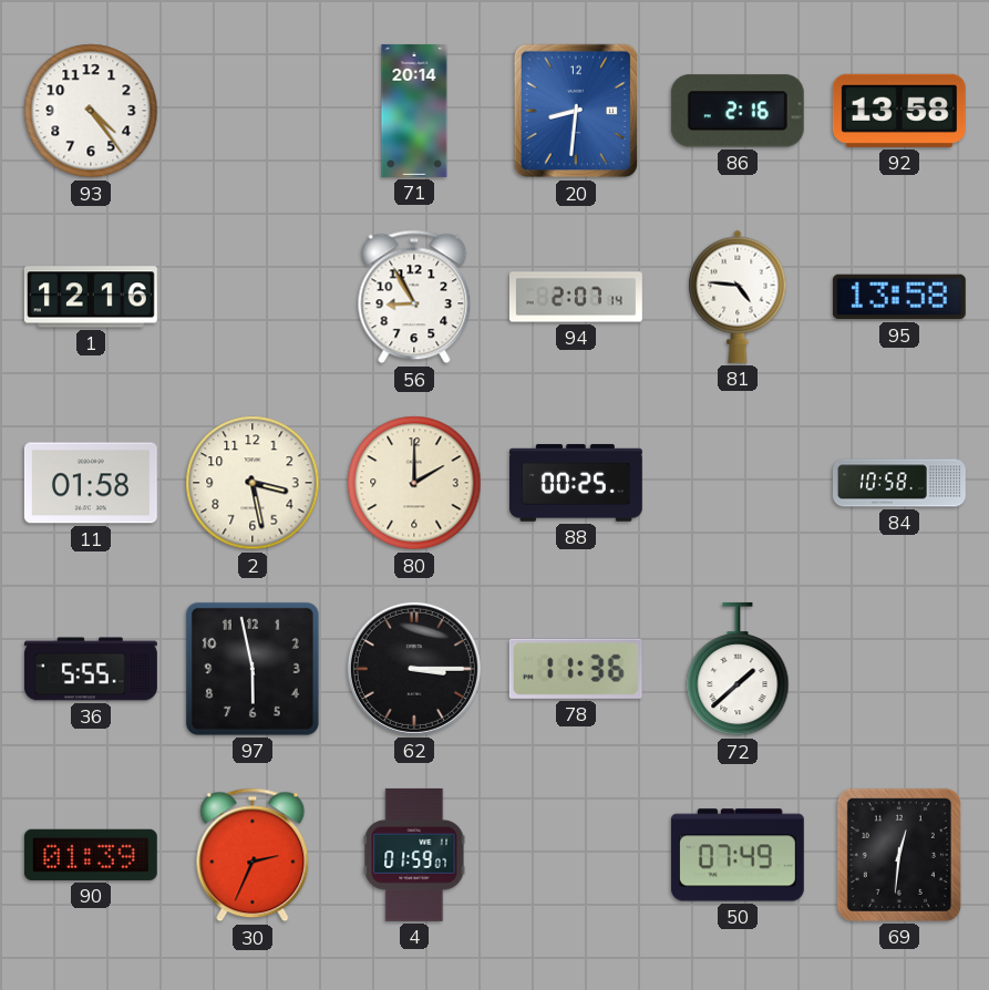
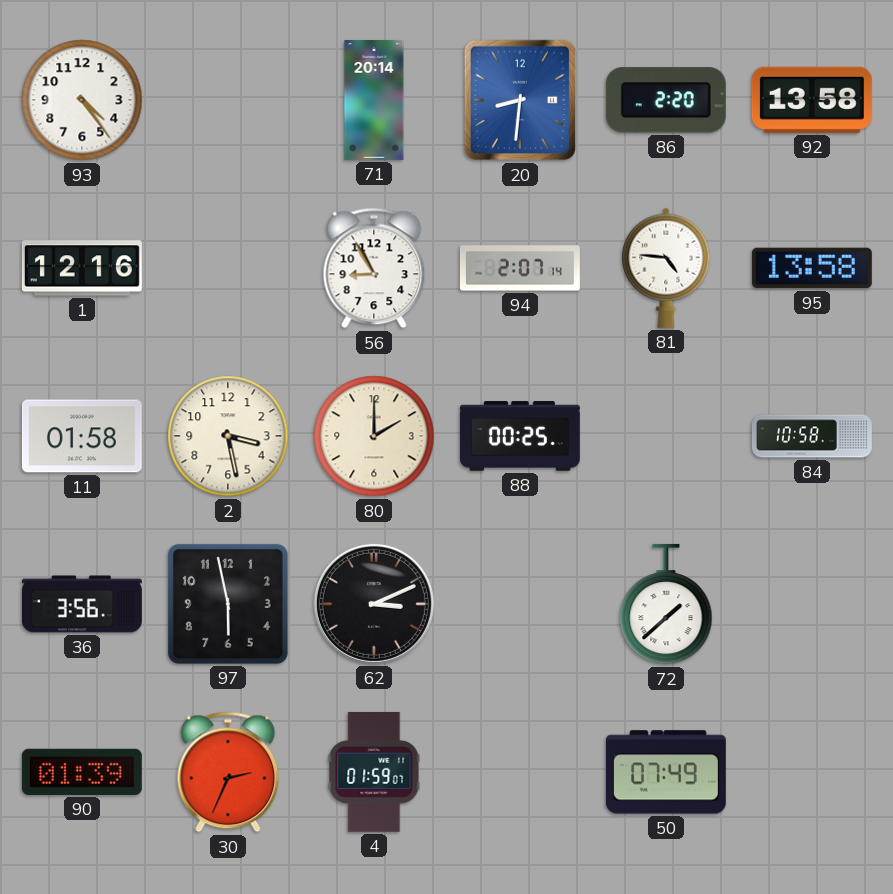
86: 2:16 -> 2:20
36: 5:55 -> 3:56
62: 3:15 -> 3:11
78: 11:36 -> none
69: 12:31 -> none
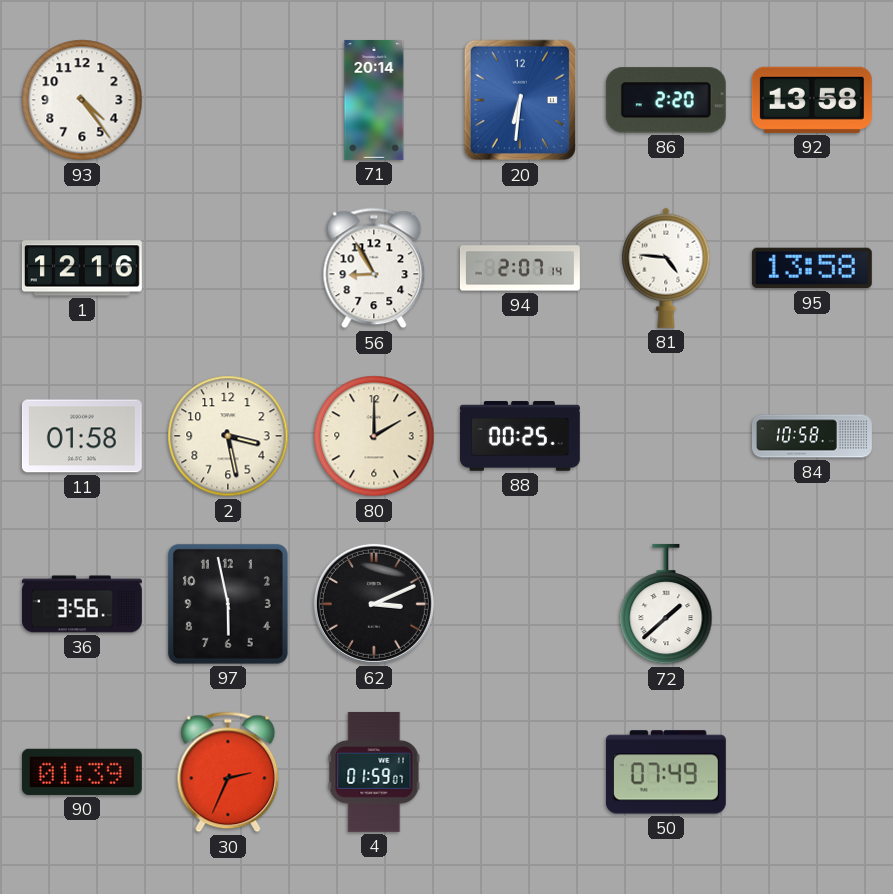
20: 8:31 -> 6:31
